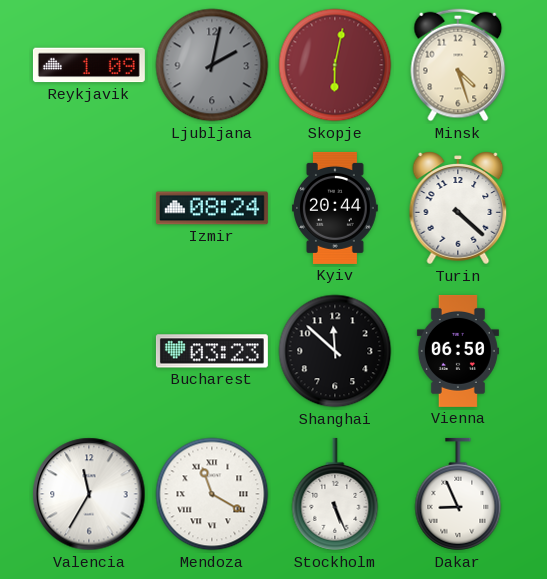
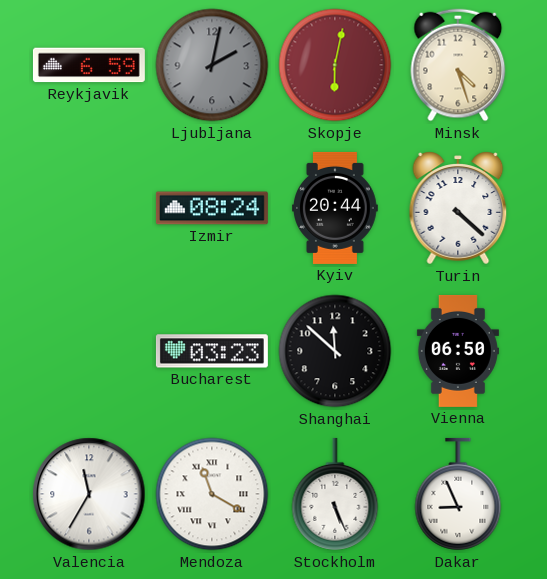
Reykjavik: 1:09 -> 6:59
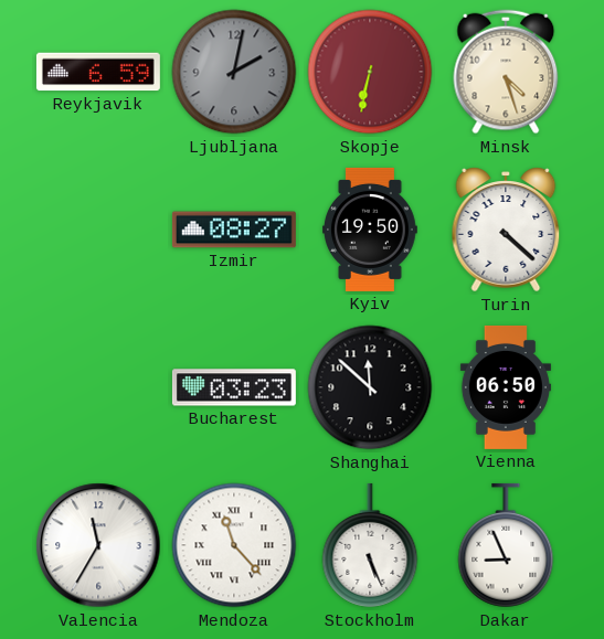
Skopje: 6:02 -> 6:32
Izmir: 08:24 -> 08:27
Kyiv: 20:44 -> 19:50
Mendoza: 11:20 -> 11:23
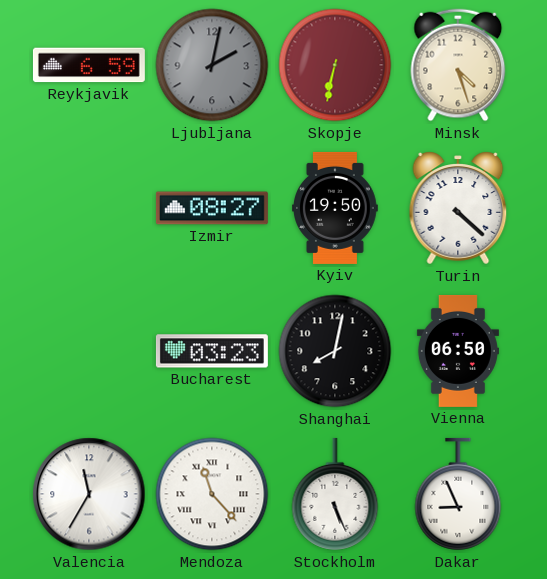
Shanghai: 11:52 -> 8:02
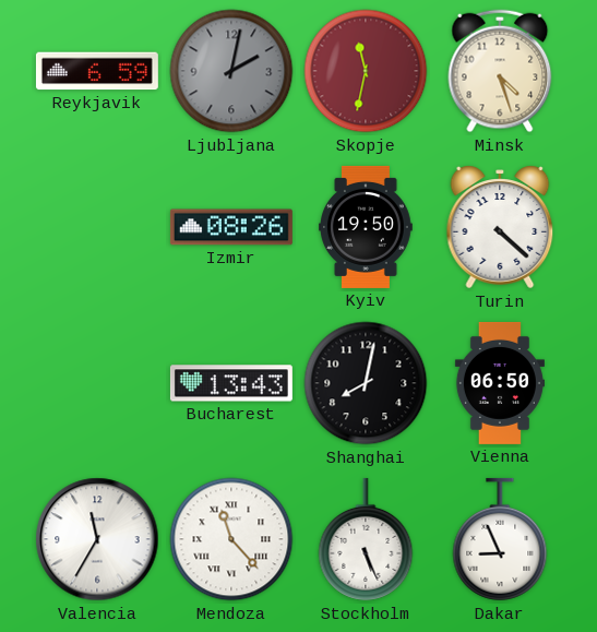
Skopje: 6:32 -> 11:32
Izmir: 08:27 -> 08:26
Bucharest: 03:23 -> 13:43
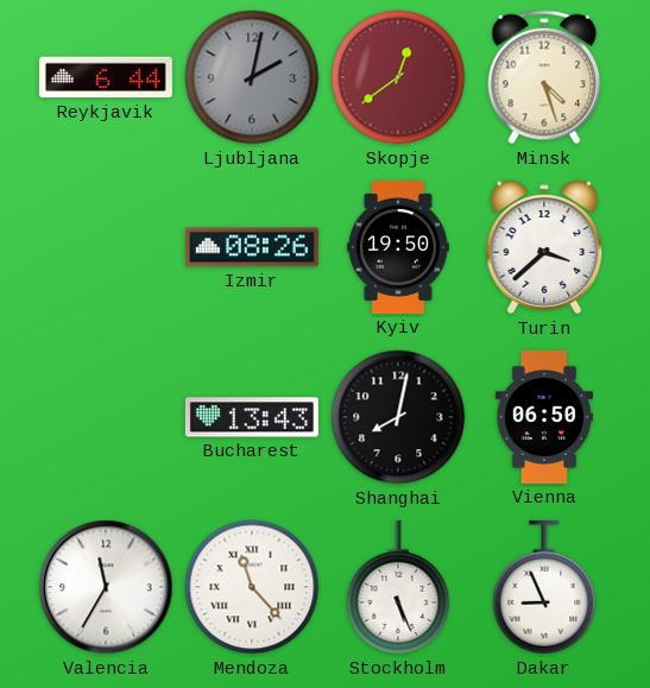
Reykjavik: 6:59 -> 6:44
Skopje: 11:32 -> 12:39
Turin: 4:22 -> 3:38
